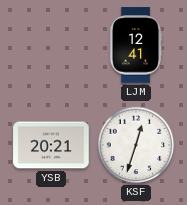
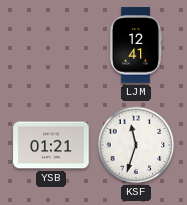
YSB: 20:21 -> 01:21
KSF: 12:33 -> 11:33
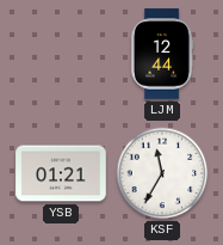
LJM: 12:41 -> 12:44
KSF: 11:33 -> 11:35
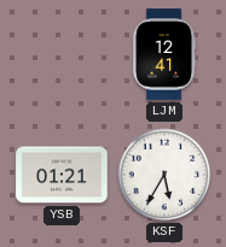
LJM: 12:44 -> 12:41
KSF: 11:35 -> 5:35
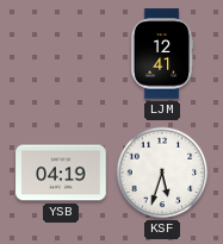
YSB: 01:21 -> 04:19
KSF: 5:35 -> 5:33
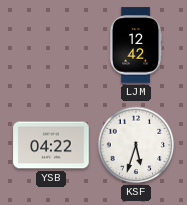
LJM: 12:41 -> 12:42
YSB: 04:19 -> 04:22
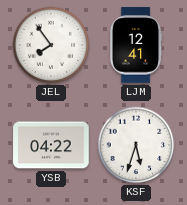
JEL: none -> 7:54
LJM: 12:42 -> 12:41
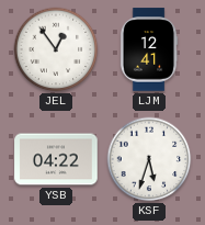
JEL: 7:54 -> 12:54
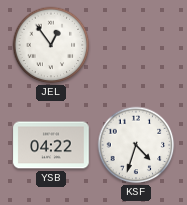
LJM: 12:41 -> none
KSF: 5:33 -> 4:33
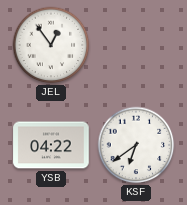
KSF: 4:33 -> 6:39
